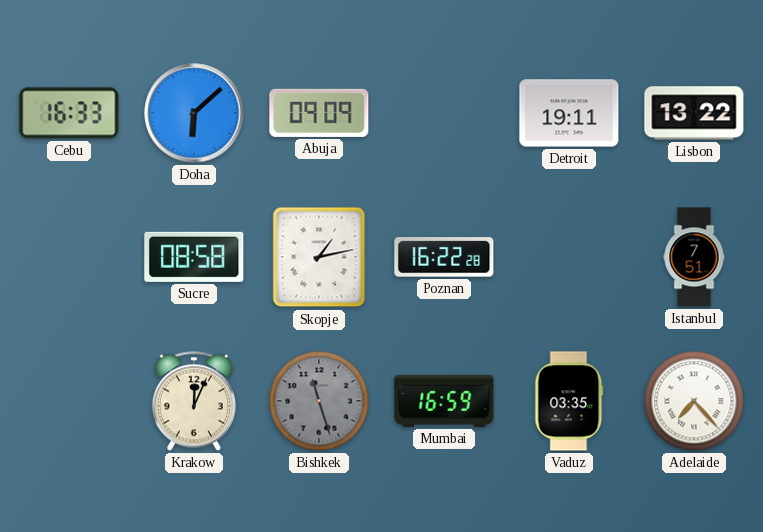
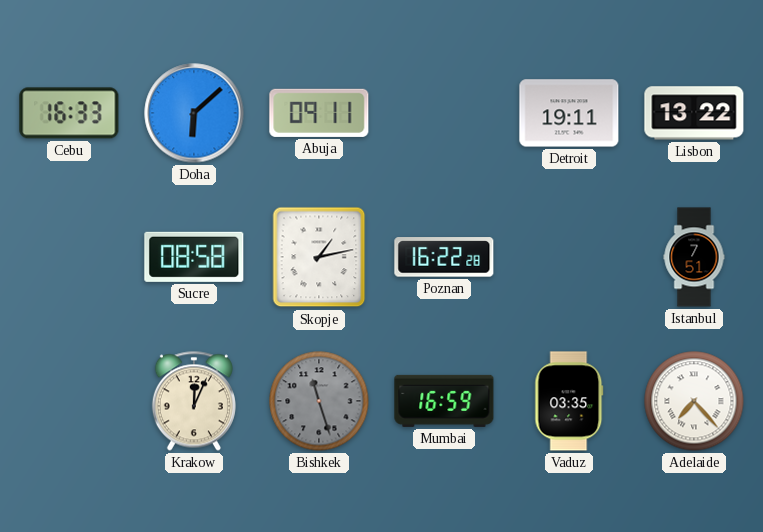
Abuja: 09:09 -> 09:11
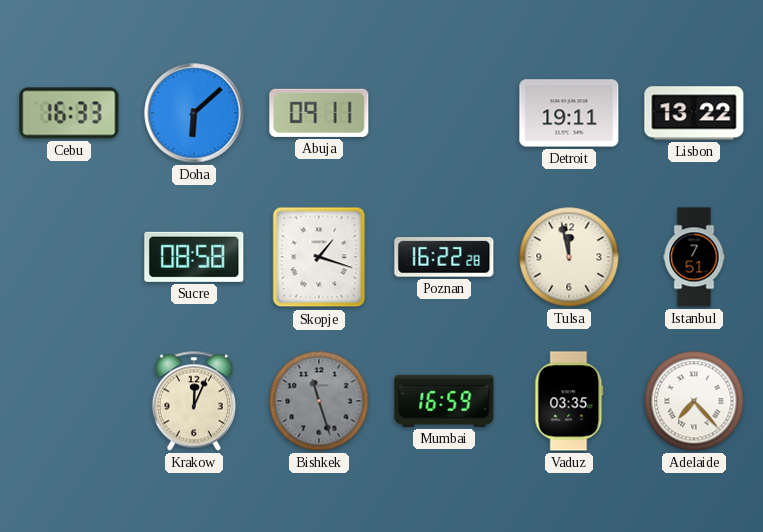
Skopje: 1:13 -> 1:18
Tulsa: none -> 11:58
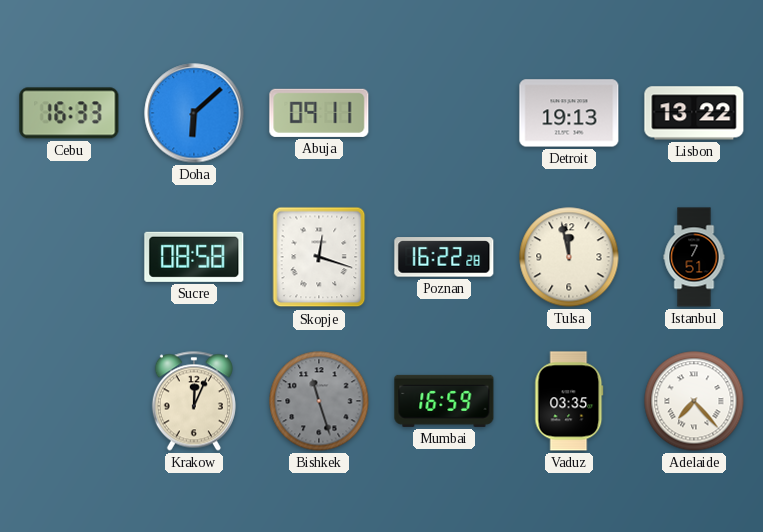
Detroit: 19:11 -> 19:13
Skopje: 1:18 -> 12:18
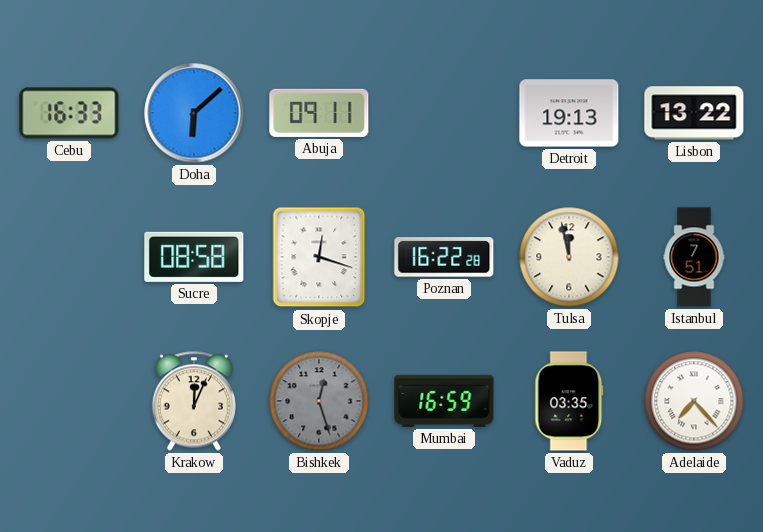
Bishkek: 11:27 -> 12:27
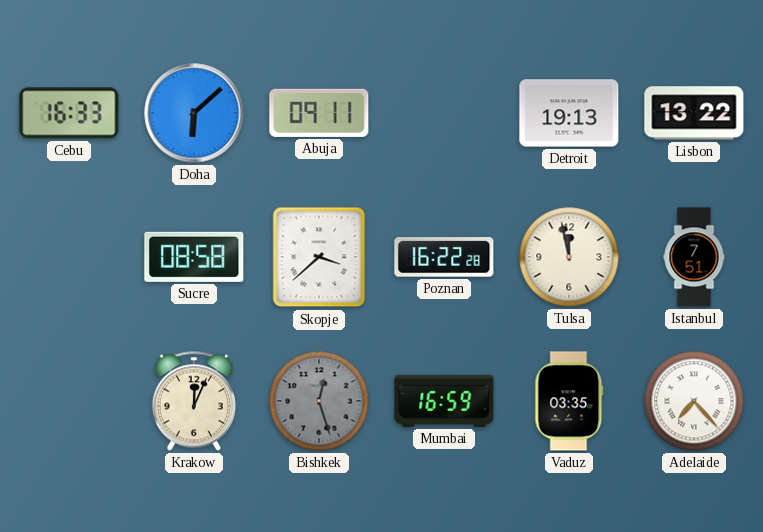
Skopje: 12:18 -> 3:38
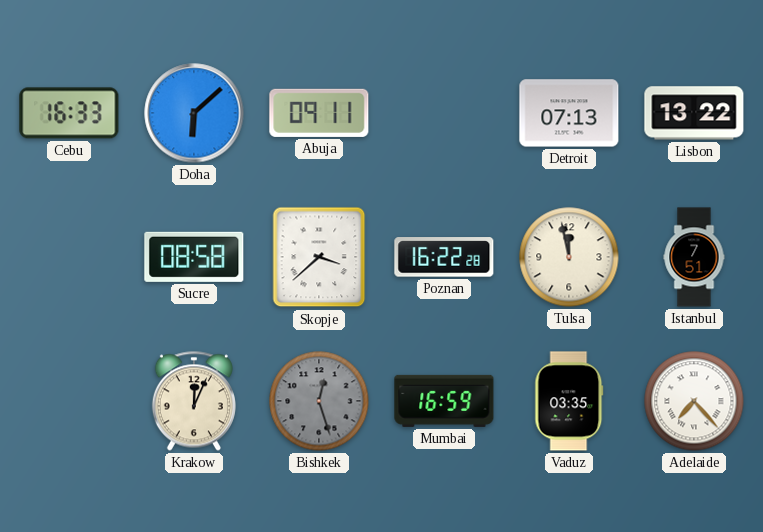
Detroit: 19:13 -> 07:13
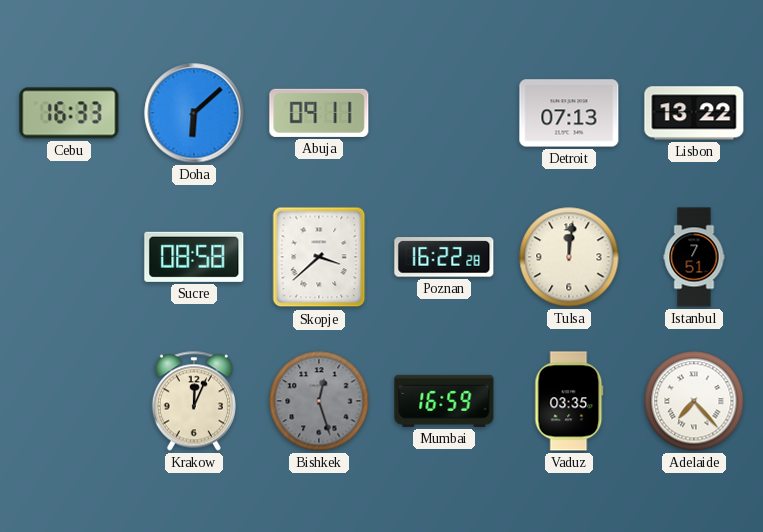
Tulsa: 11:58 -> 12:01
